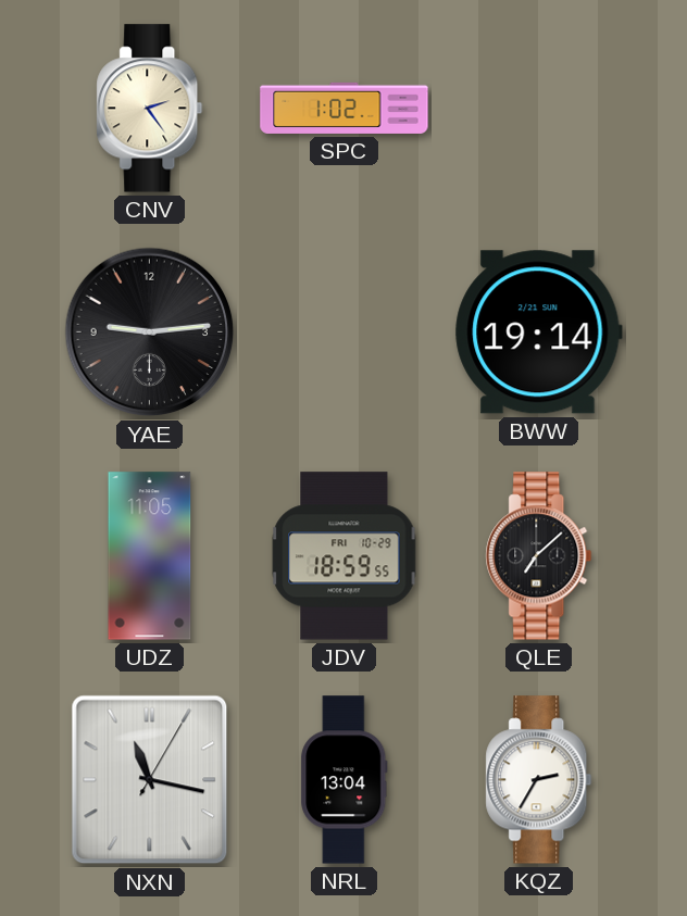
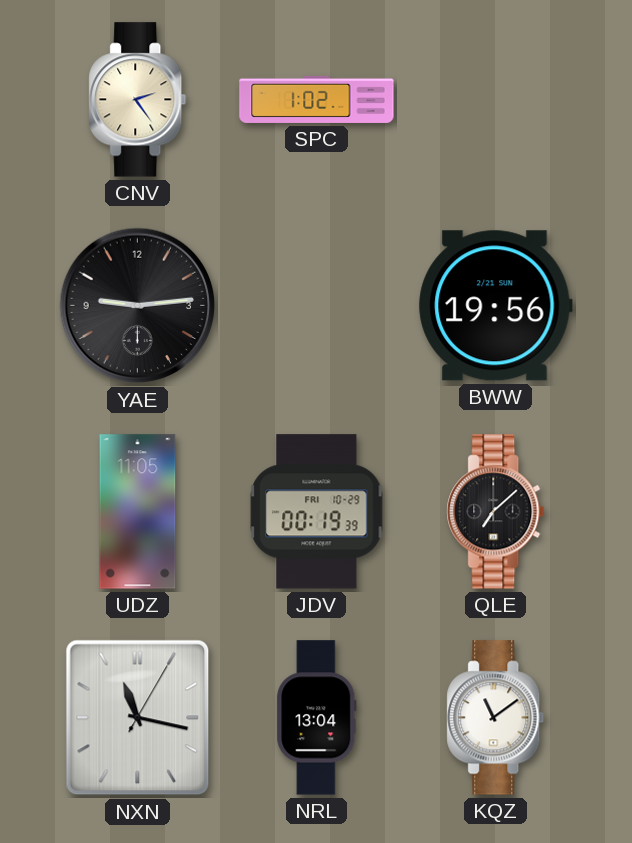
BWW: 19:14 -> 19:56
JDV: 18:59 -> 00:19
KQZ: 2:35 -> 11:09
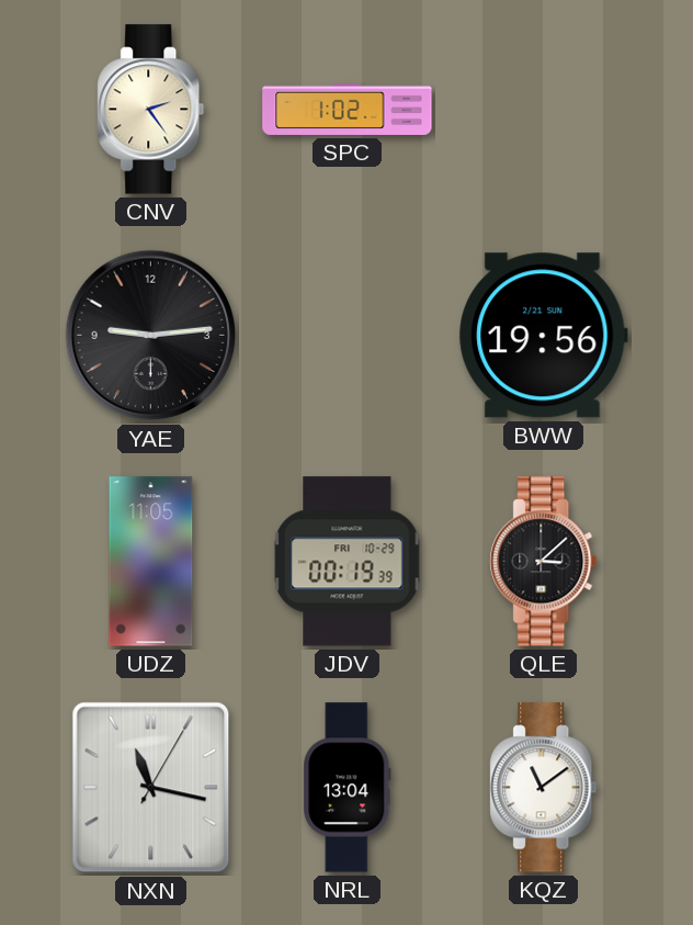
QLE: 7:08 -> 3:08
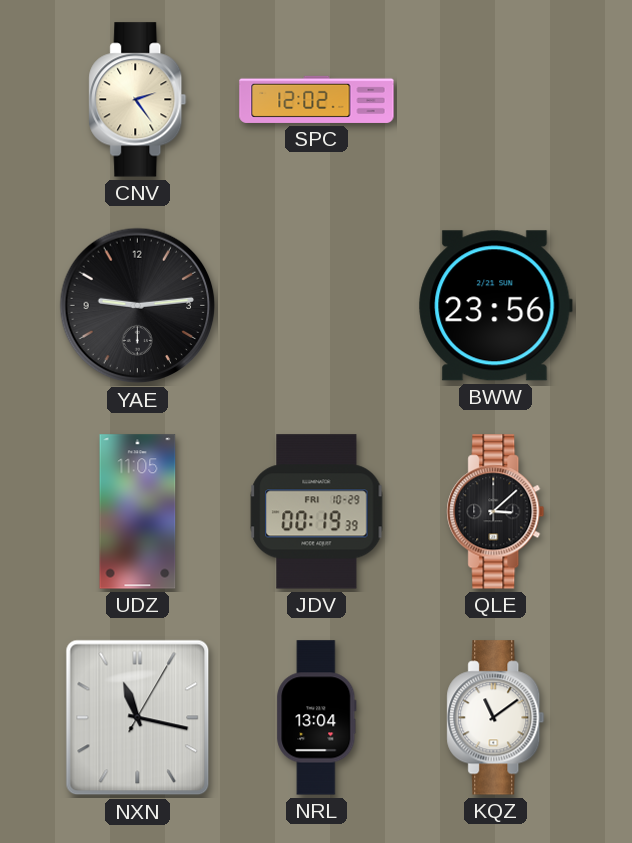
SPC: 1:02 -> 12:02
BWW: 19:56 -> 23:56
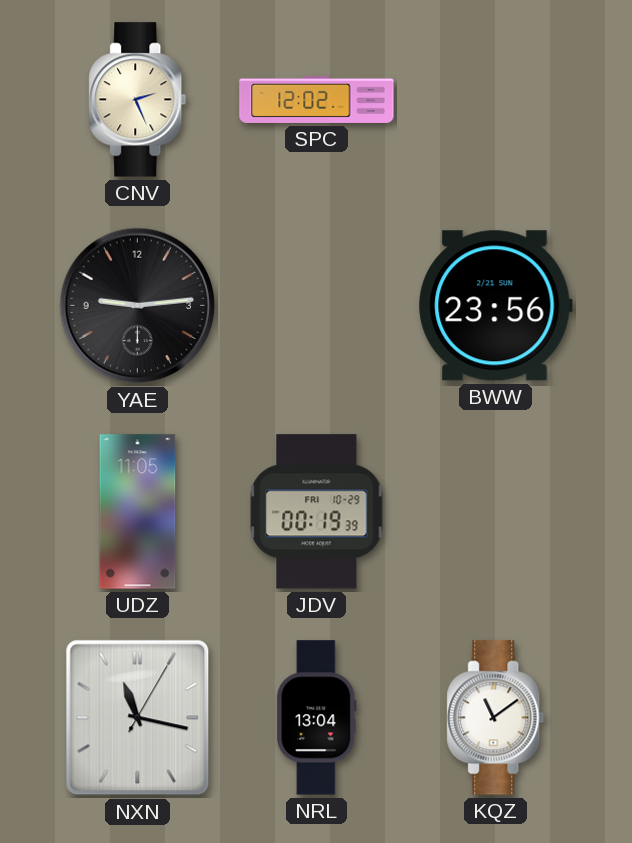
CNV: 2:24 -> 2:26
QLE: 3:08 -> none
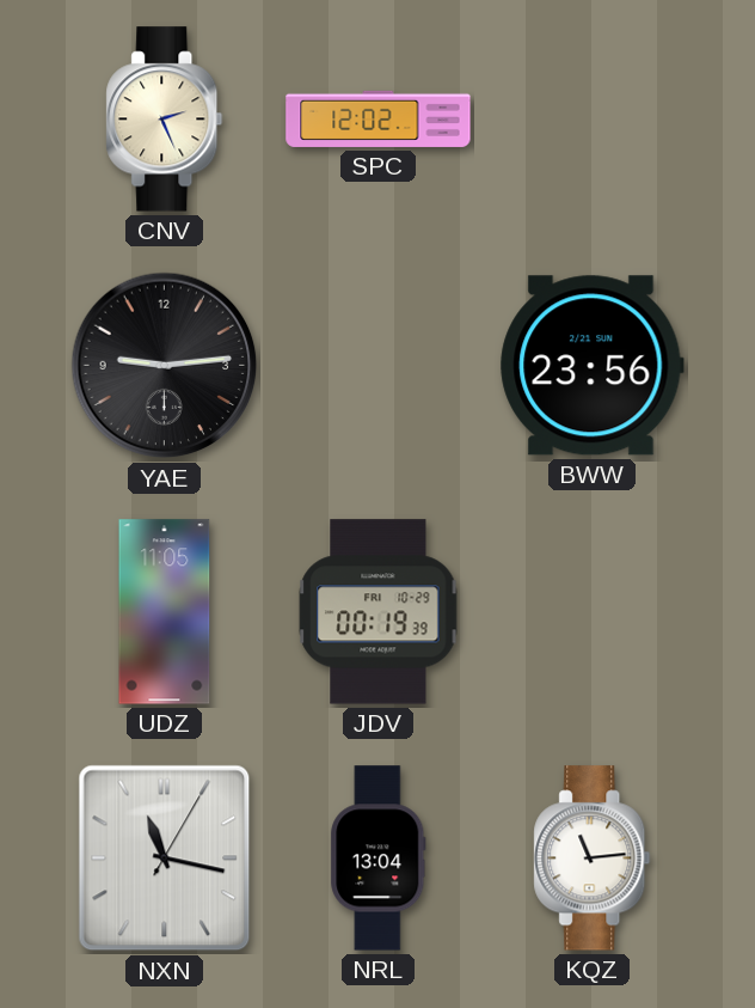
KQZ: 11:09 -> 11:14
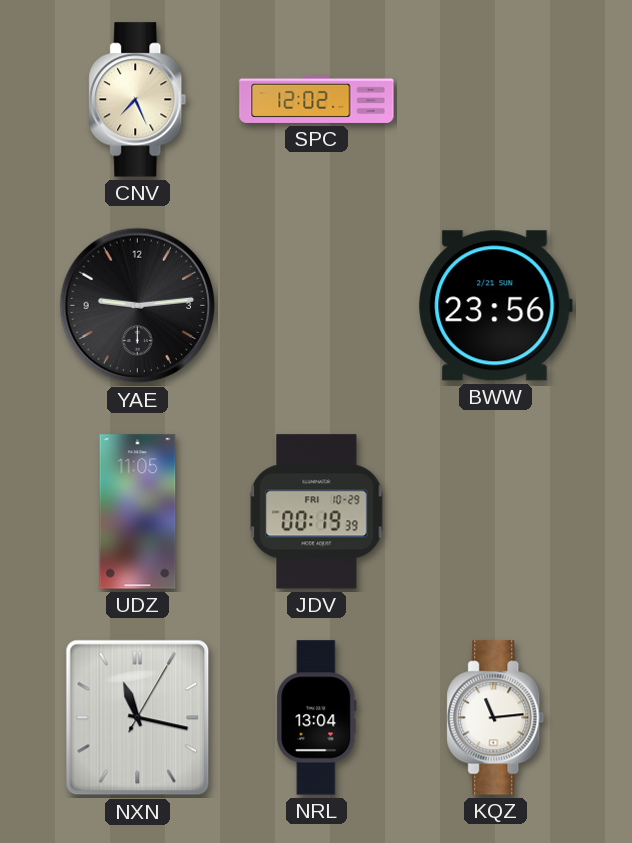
CNV: 2:26 -> 7:26
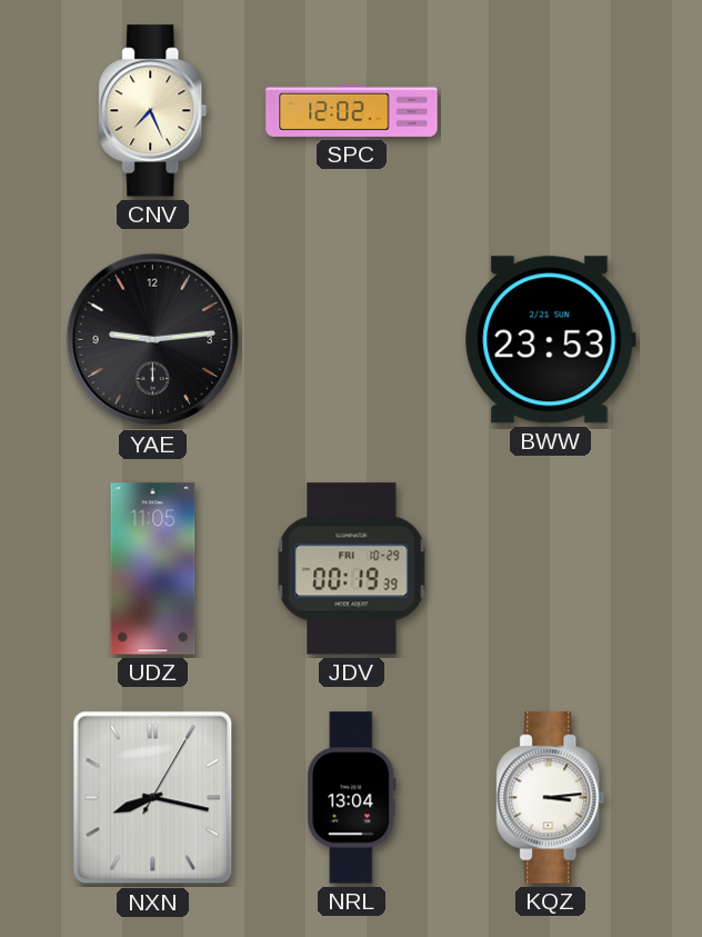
BWW: 23:56 -> 23:53
NXN: 11:17 -> 8:17
KQZ: 11:14 -> 3:14
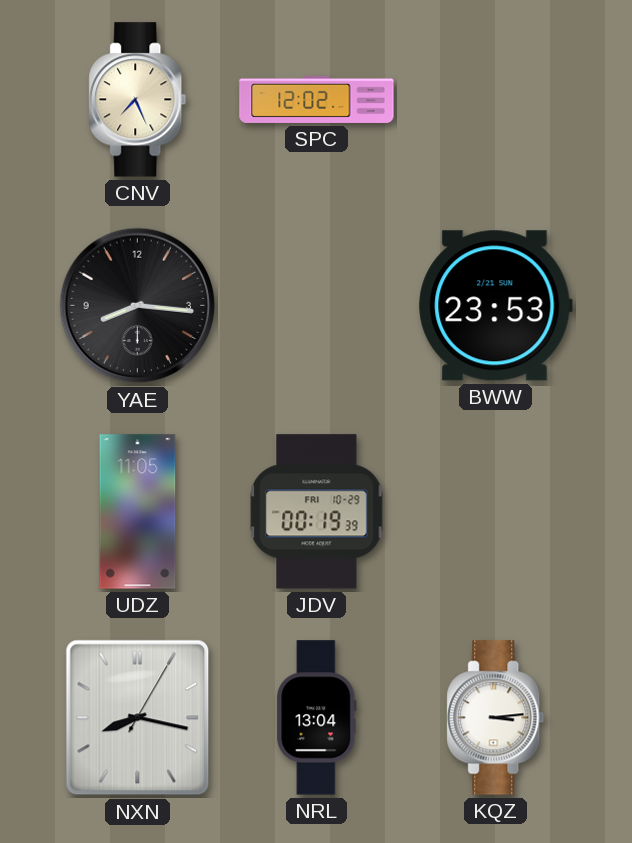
YAE: 9:14 -> 8:16
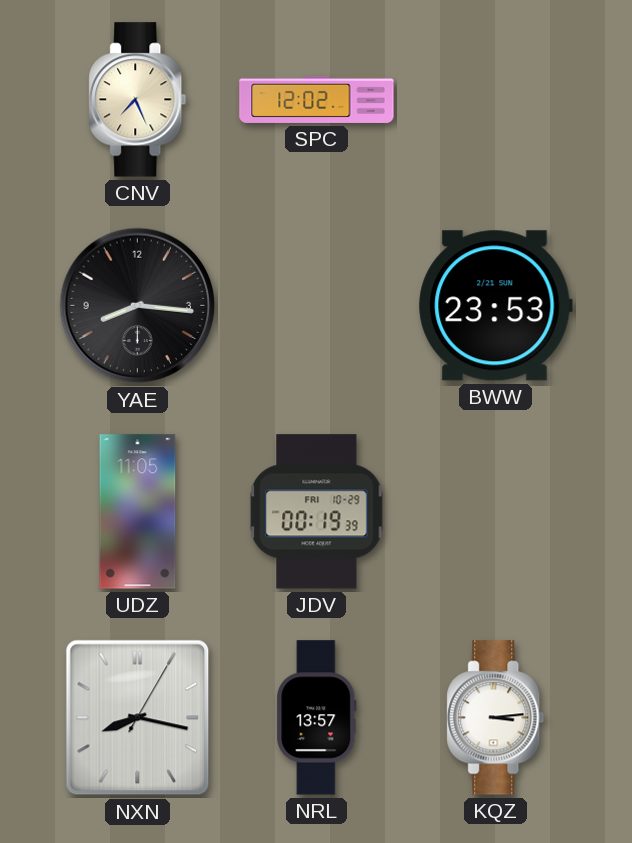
NRL: 13:04 -> 13:57
